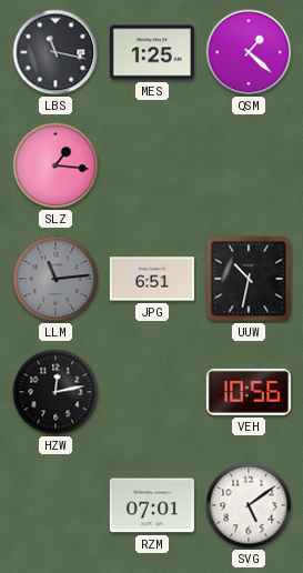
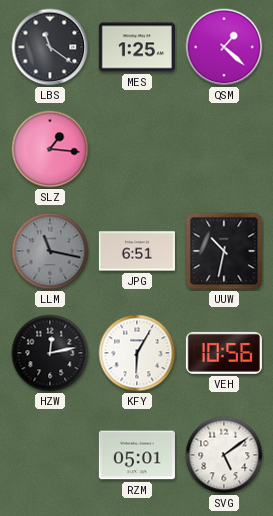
LBS: 11:17 -> 11:21
LLM: 11:14 -> 11:17
KFY: none -> 6:05
RZM: 07:01 -> 05:01
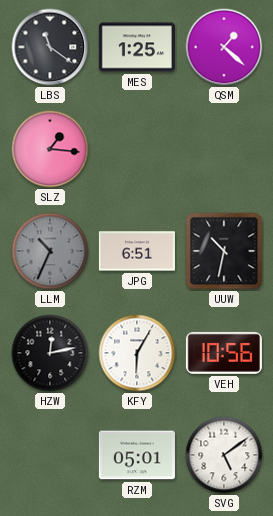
LLM: 11:17 -> 10:34
